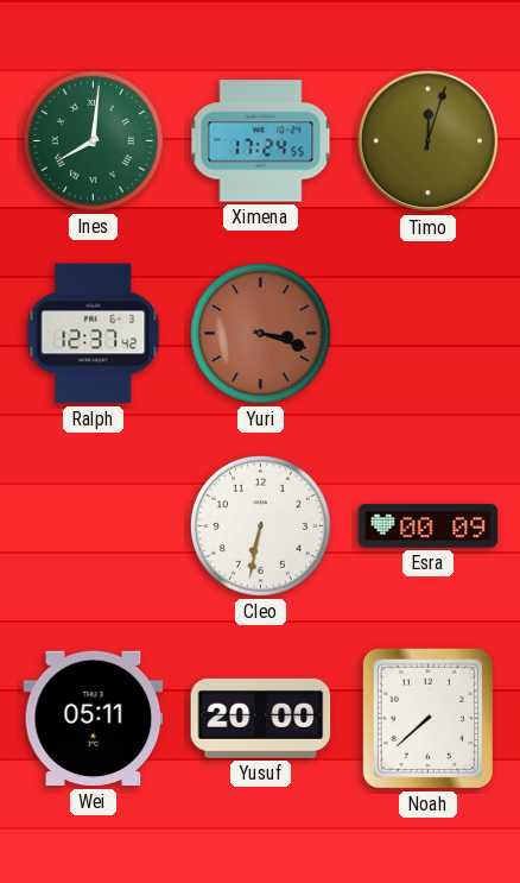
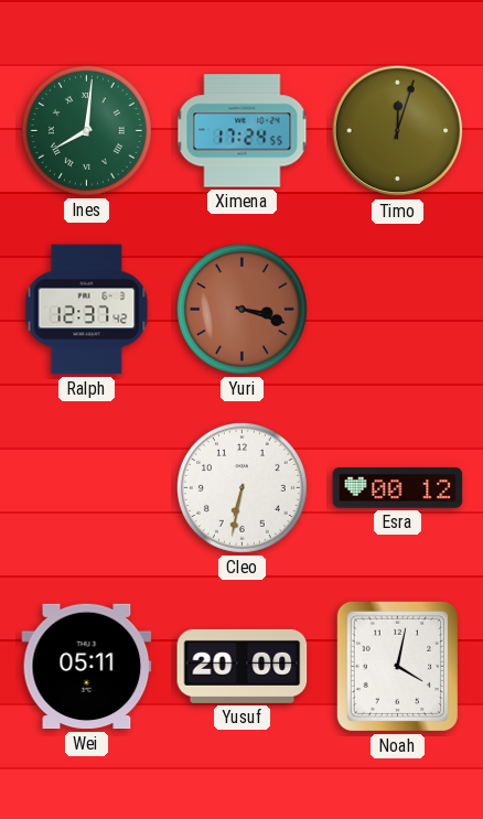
Esra: 00:09 -> 00:12
Noah: 7:38 -> 4:02
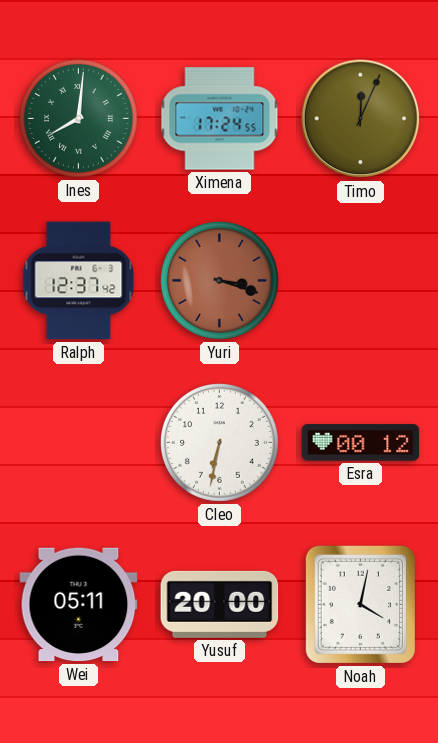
Timo: 12:03 -> 12:04
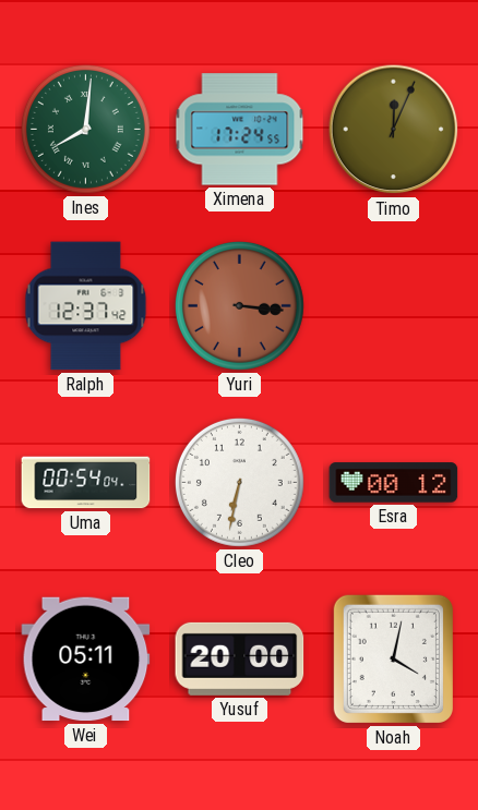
Yuri: 3:18 -> 3:16
Uma: none -> 00:54
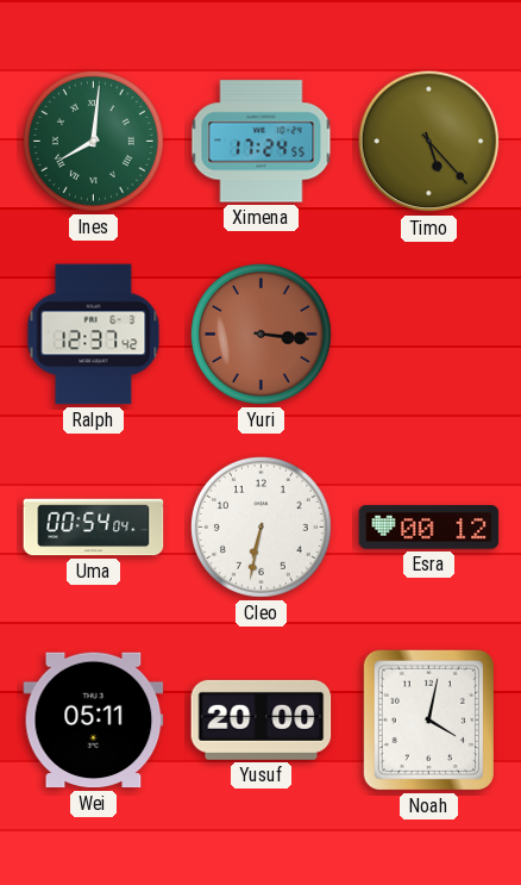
Timo: 12:04 -> 5:23
